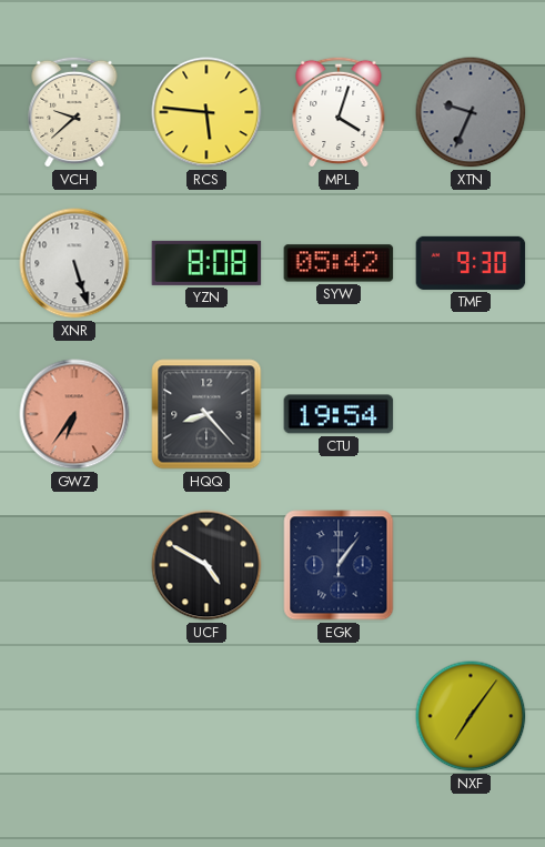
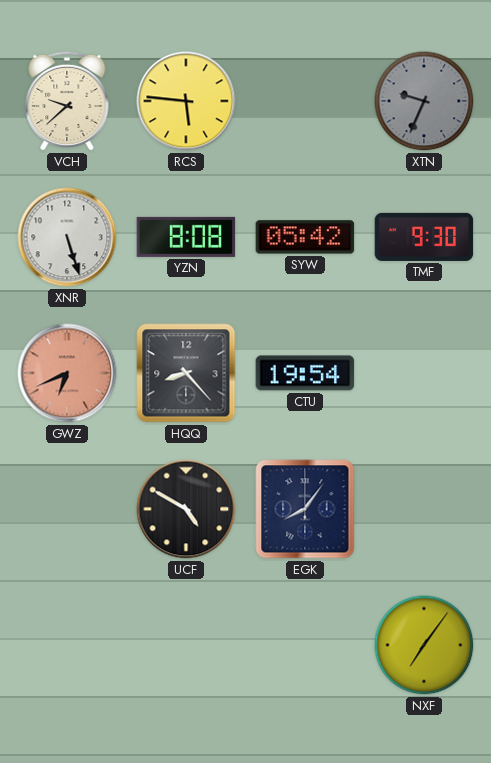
MPL: 4:03 -> none
GWZ: 6:36 -> 6:41
EGK: 1:06 -> 8:06
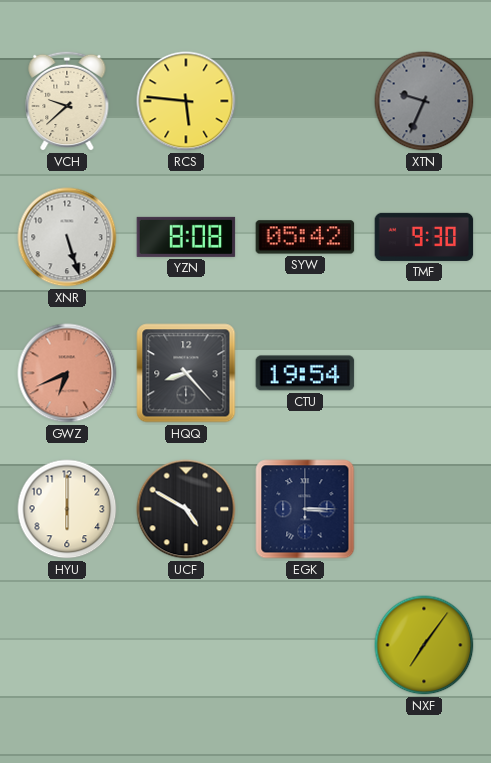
HYU: none -> 6:00
EGK: 8:06 -> 3:15
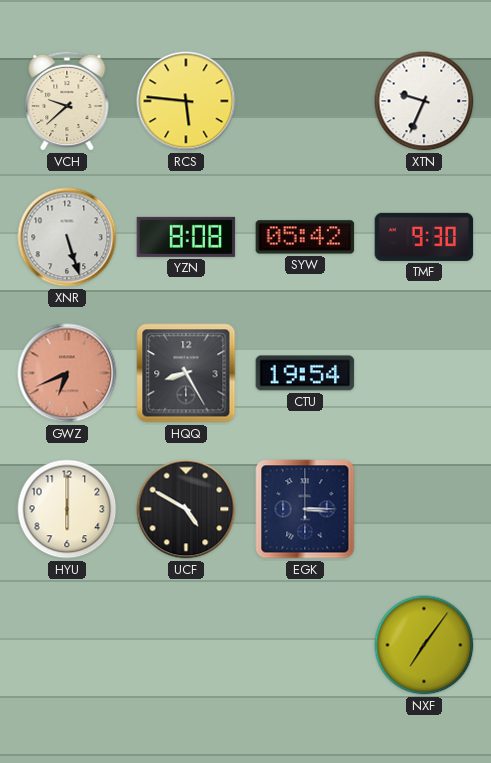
XTN dial: grey -> white
HQQ: 8:23 -> 8:25
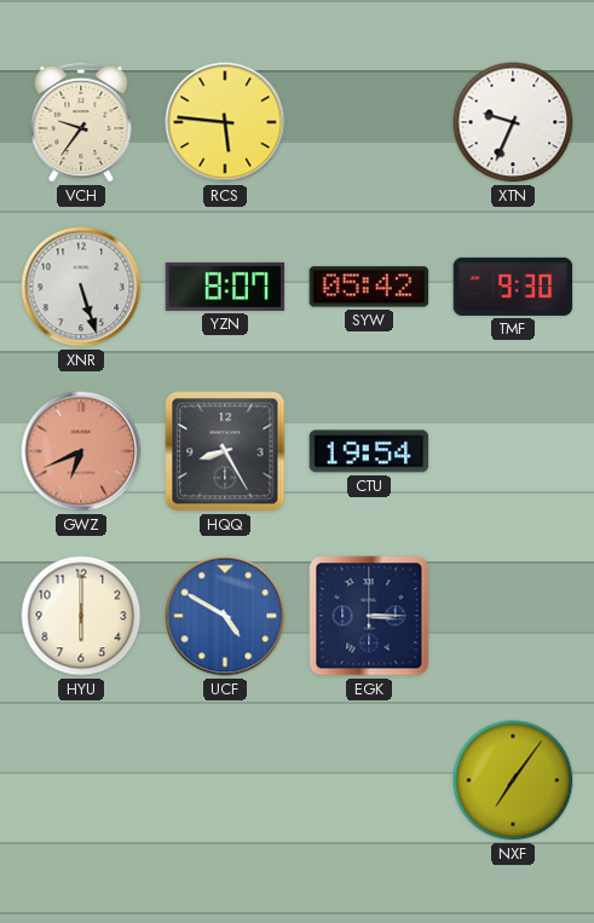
VCH: 9:38 -> 9:36
YZN: 8:08 -> 8:07
UCF dial: black -> blue
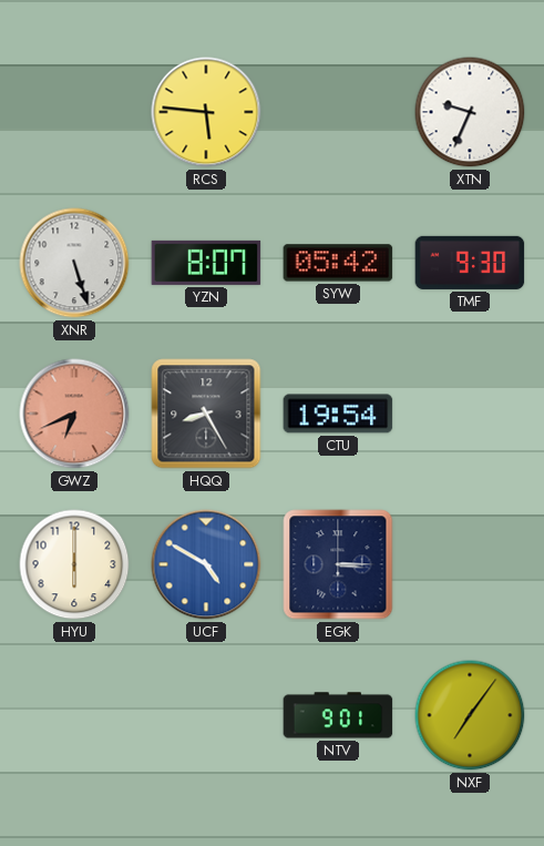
VCH: 9:36 -> none
NTV: none -> 9:01
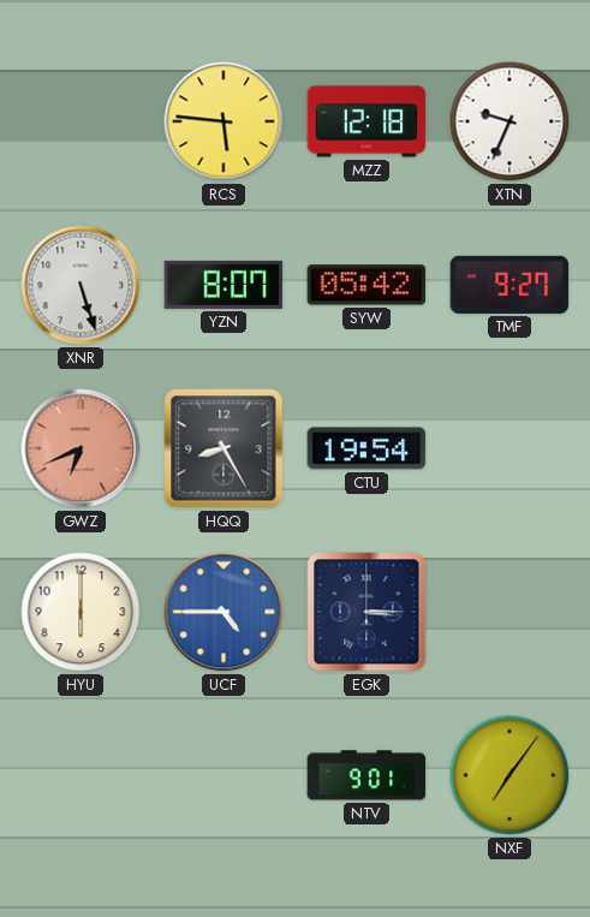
MZZ: none -> 12:18
TMF: 9:30 -> 9:27
UCF: 4:50 -> 4:45
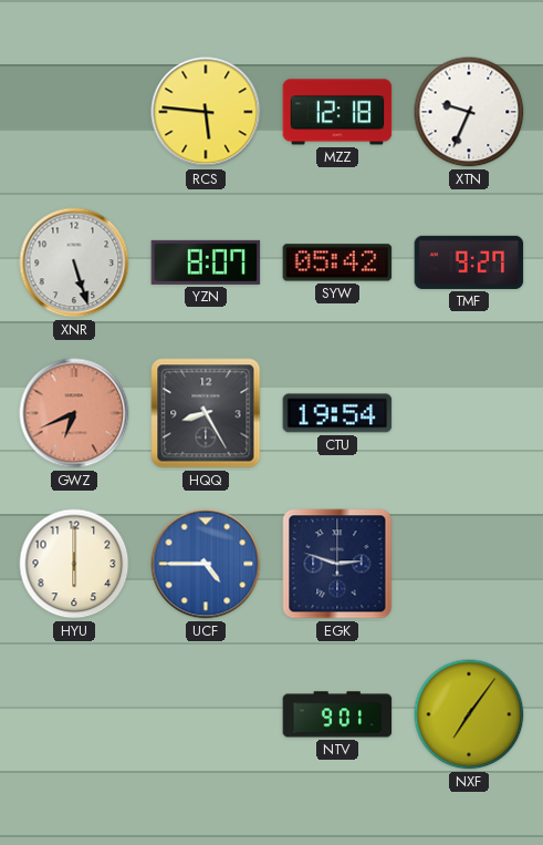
EGK: 3:15 -> 2:48
